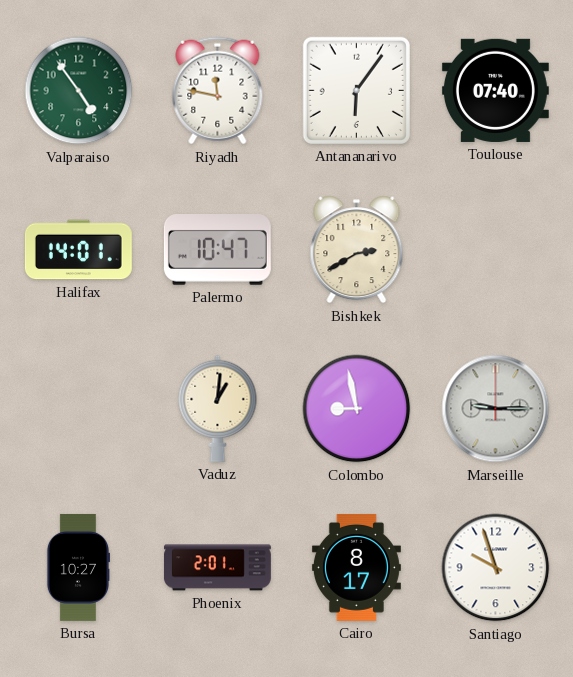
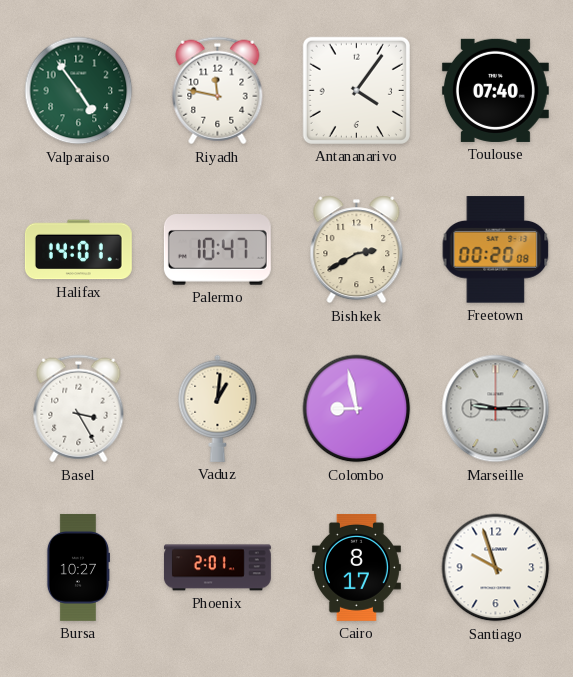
Antananarivo: 6:06 -> 4:06
Freetown: none -> 00:20
Basel: none -> 3:25
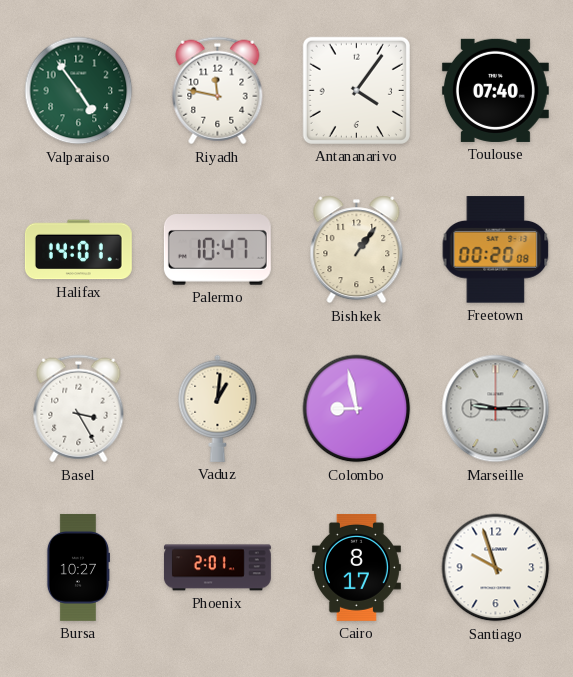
Bishkek: 2:40 -> 1:06
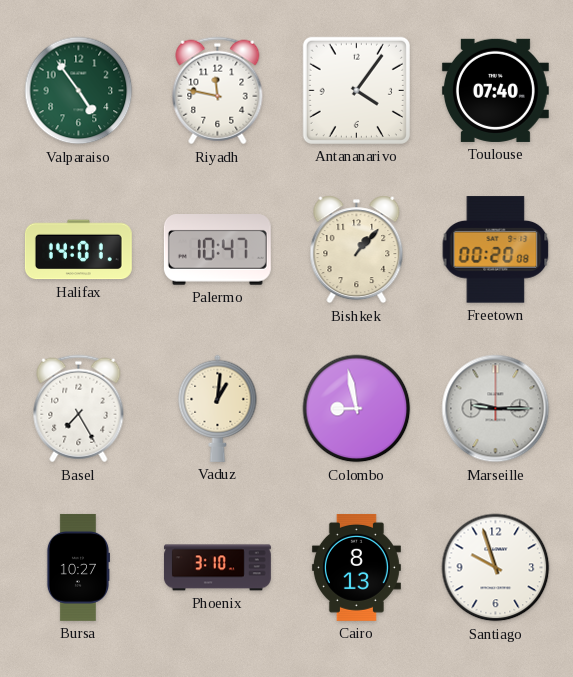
Bishkek: 1:06 -> 1:07
Basel: 3:25 -> 7:25
Phoenix: 2:01 -> 3:10
Cairo: 8:17 -> 8:13
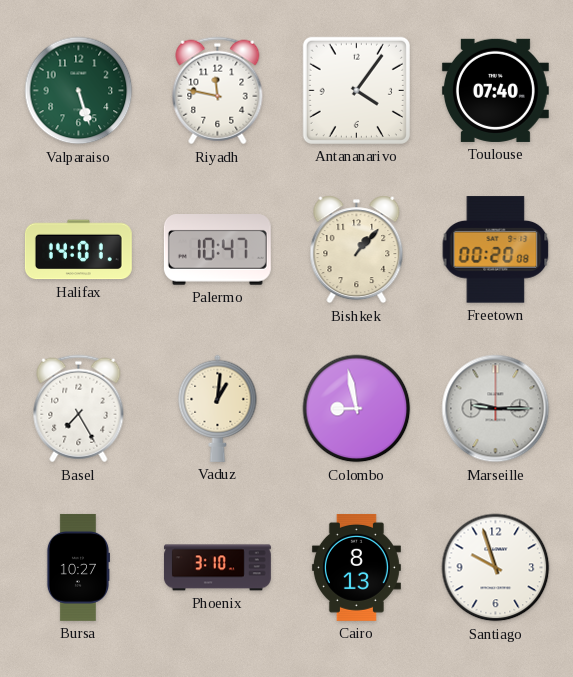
Valparaiso: 4:54 -> 5:27
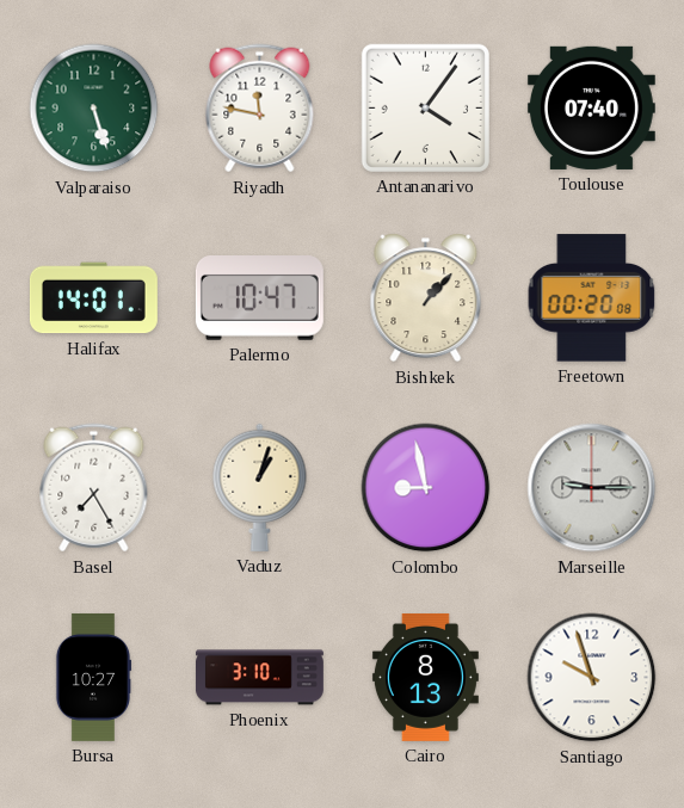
Vaduz: 1:01 -> 1:03
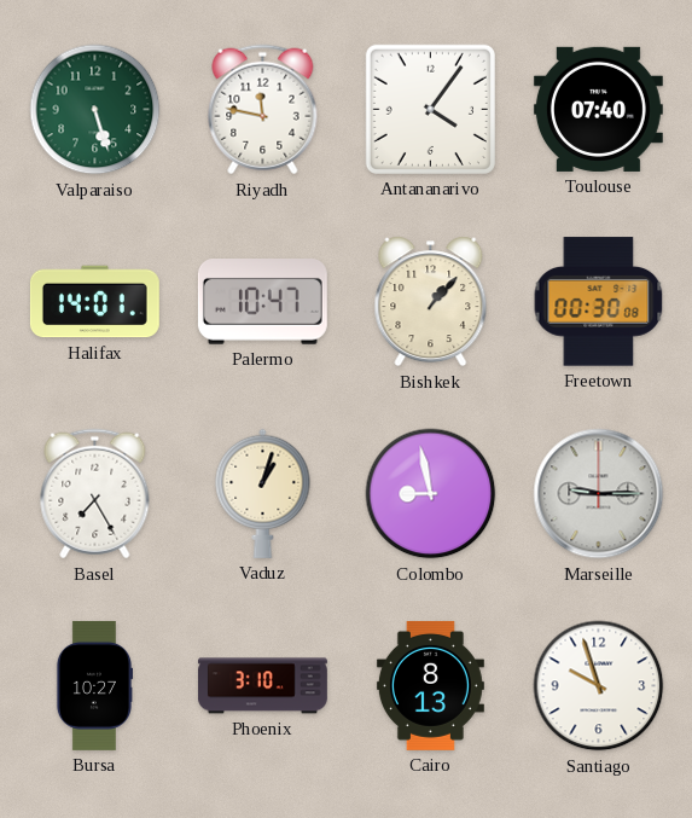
Freetown: 00:20 -> 00:30
